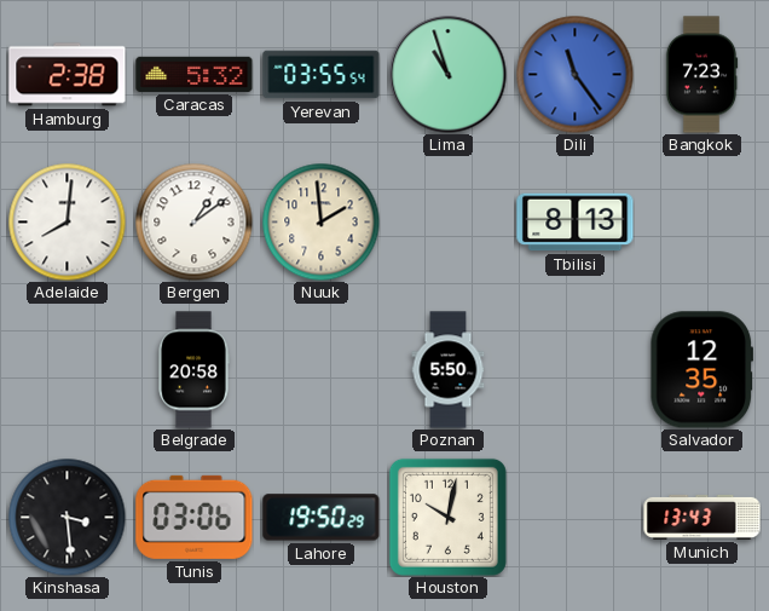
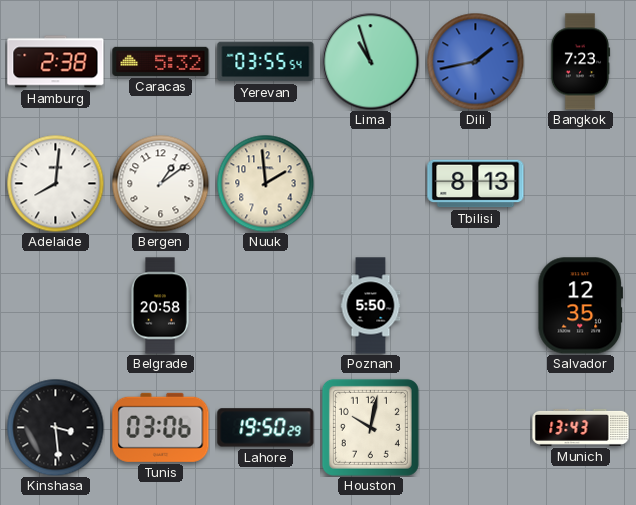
Dili: 11:24 -> 1:43
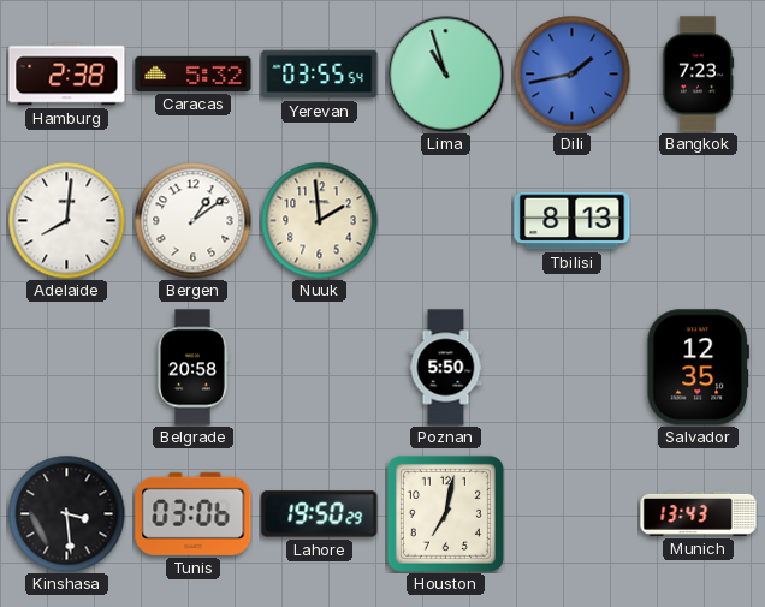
Houston: 10:02 -> 7:02
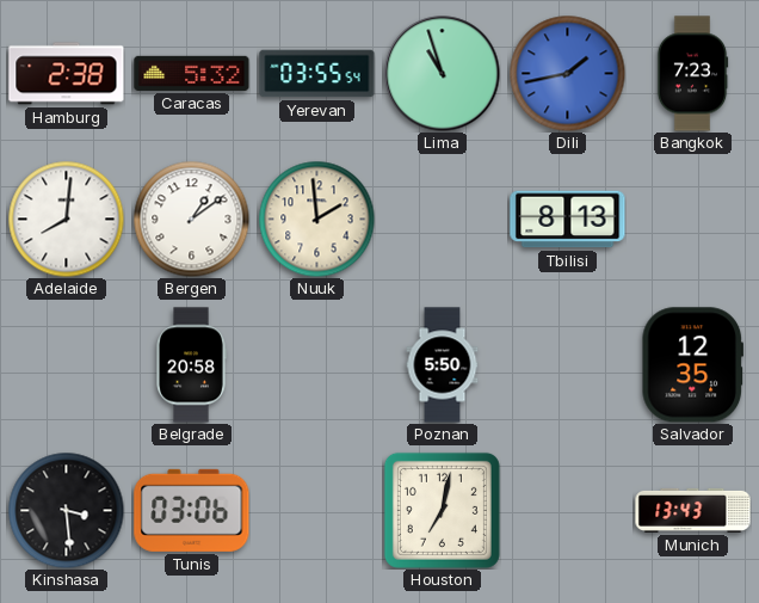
Lahore: 19:50 -> none
